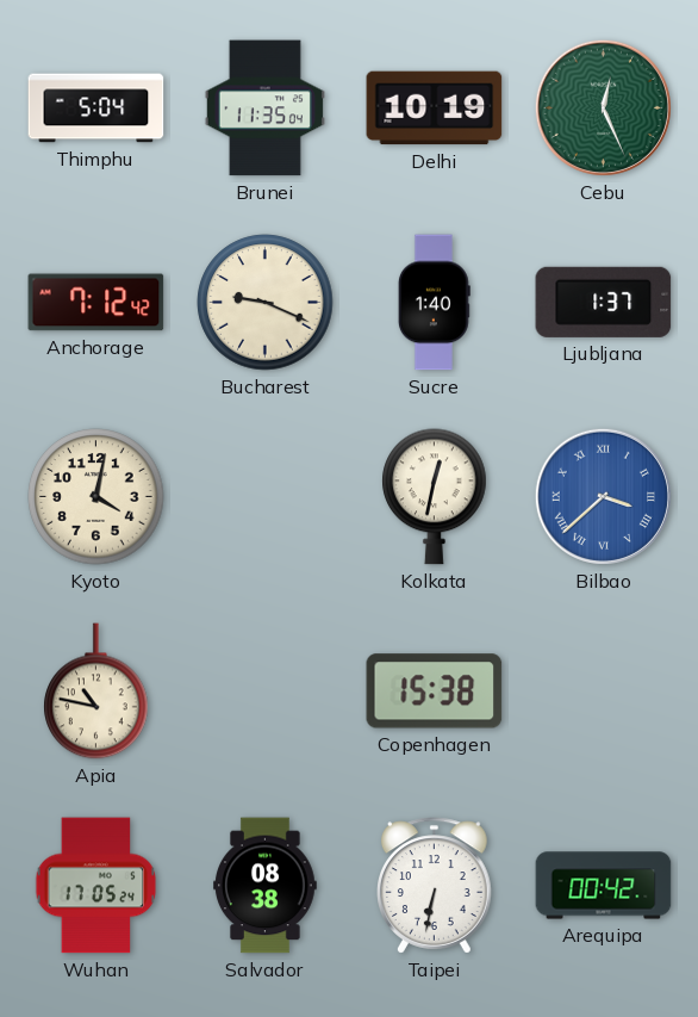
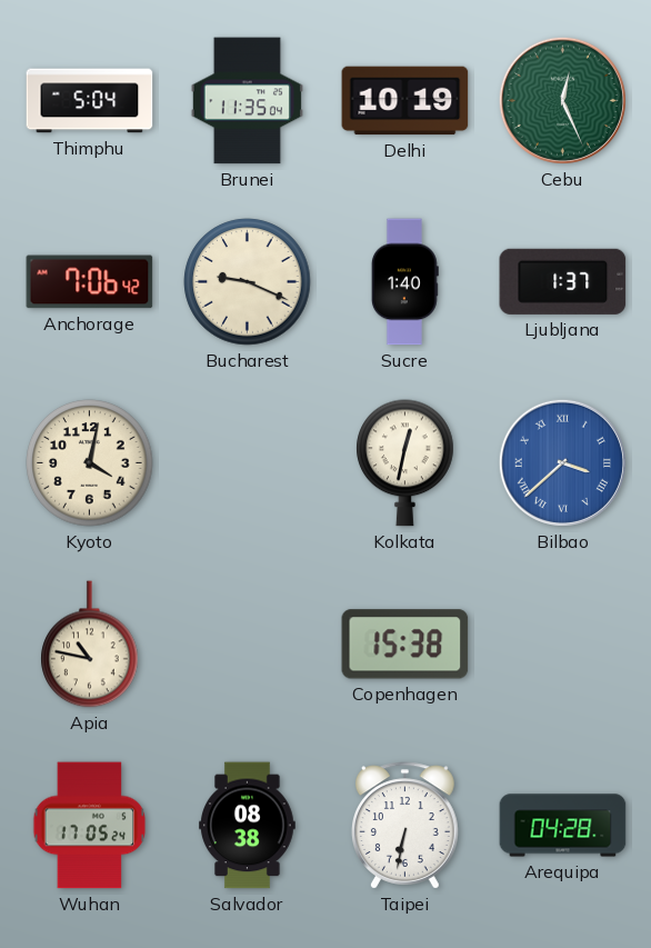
Anchorage: 7:12 -> 7:06
Arequipa: 00:42 -> 04:28
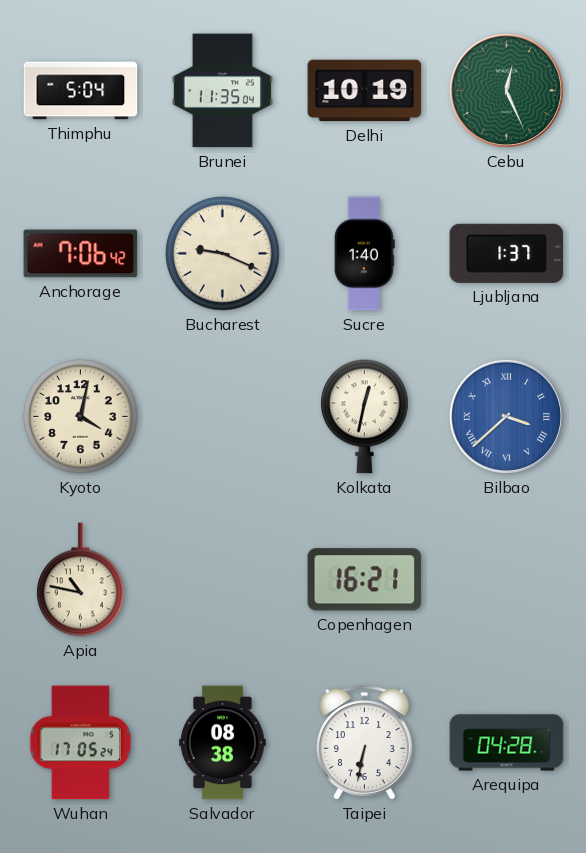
Copenhagen: 15:38 -> 16:21
